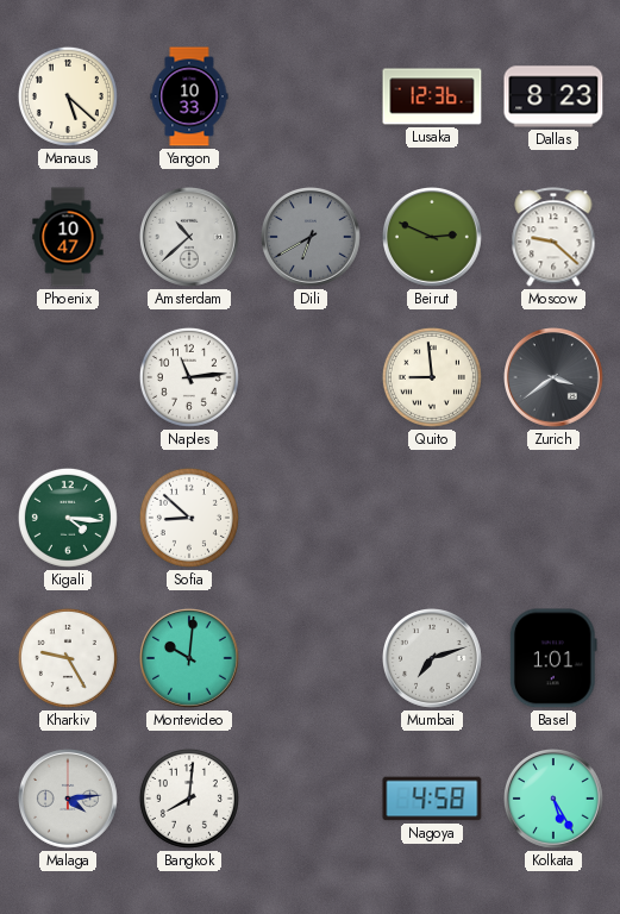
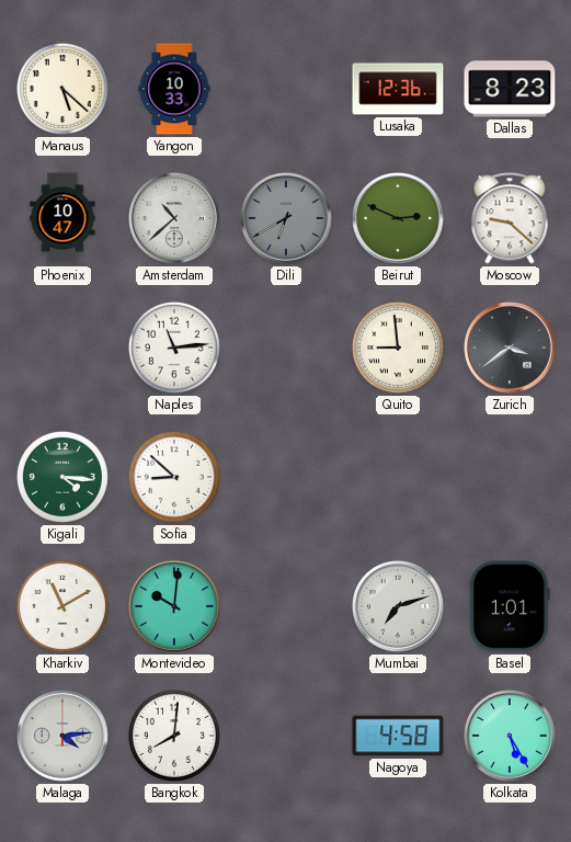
Kharkiv: 9:25 -> 11:10
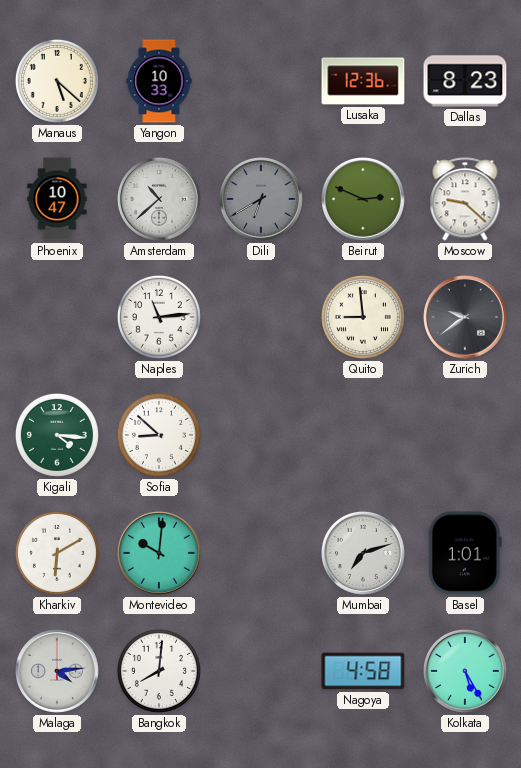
Zurich: 3:39 -> 9:39
Kharkiv: 11:10 -> 6:10
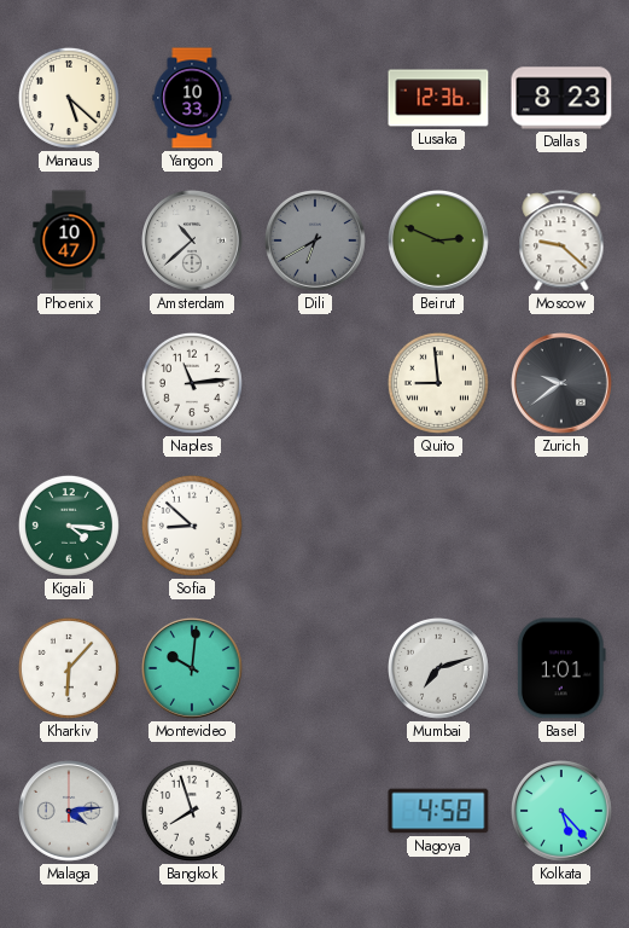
Kharkiv: 6:10 -> 6:07
Bangkok: 8:01 -> 7:57
Kolkata: 5:25 -> 5:23
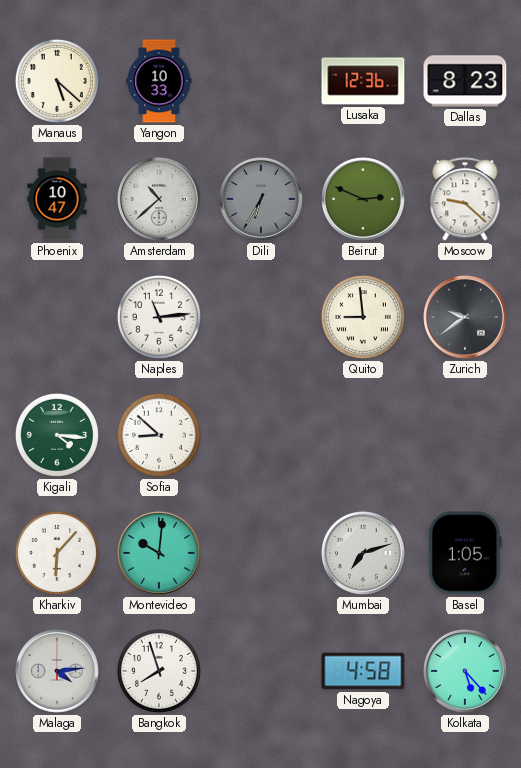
Dili: 6:40 -> 6:35
Basel: 1:01 -> 1:05
